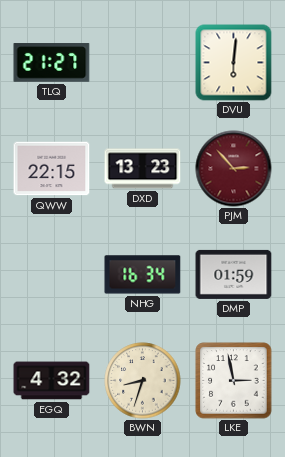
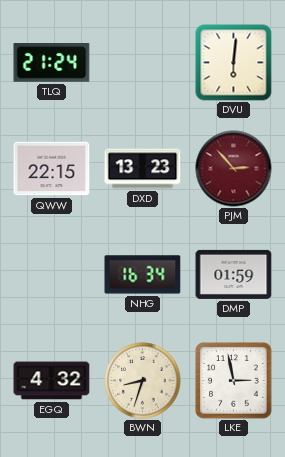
TLQ: 21:27 -> 21:24
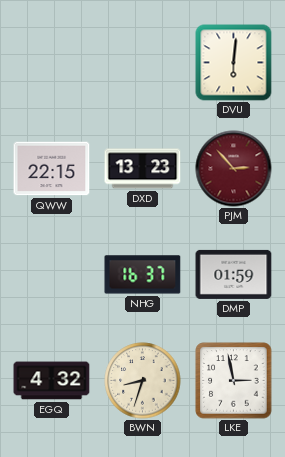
TLQ: 21:24 -> none
NHG: 16:34 -> 16:37
